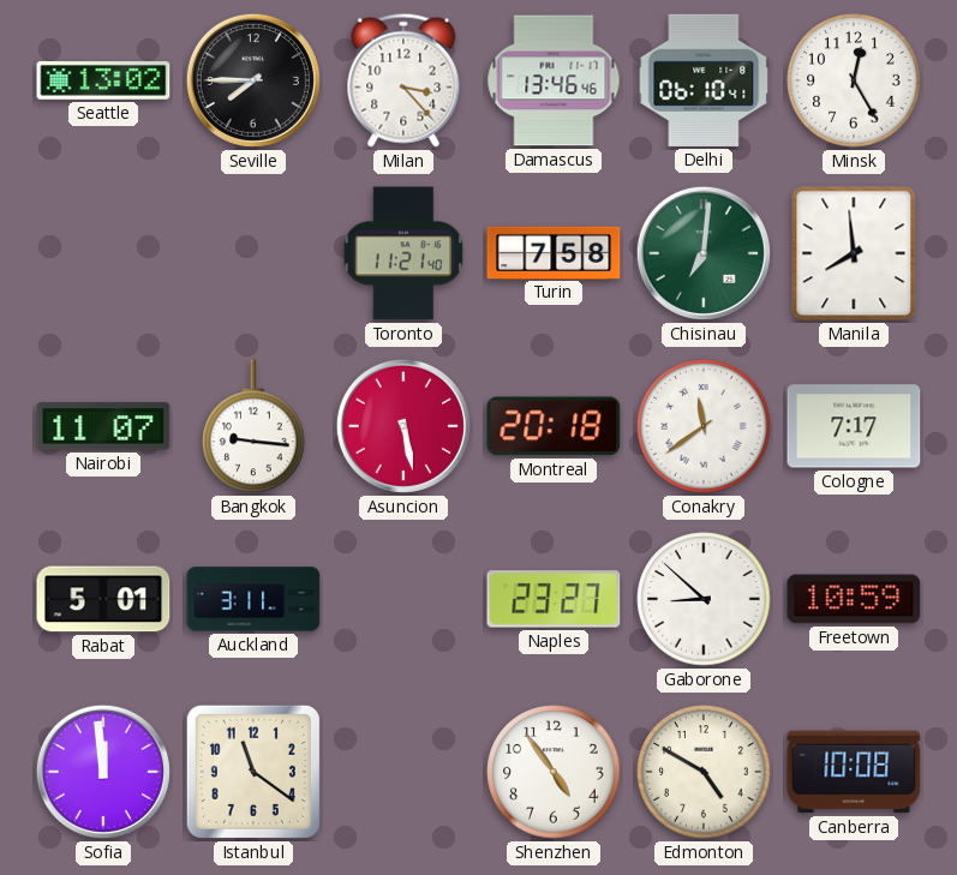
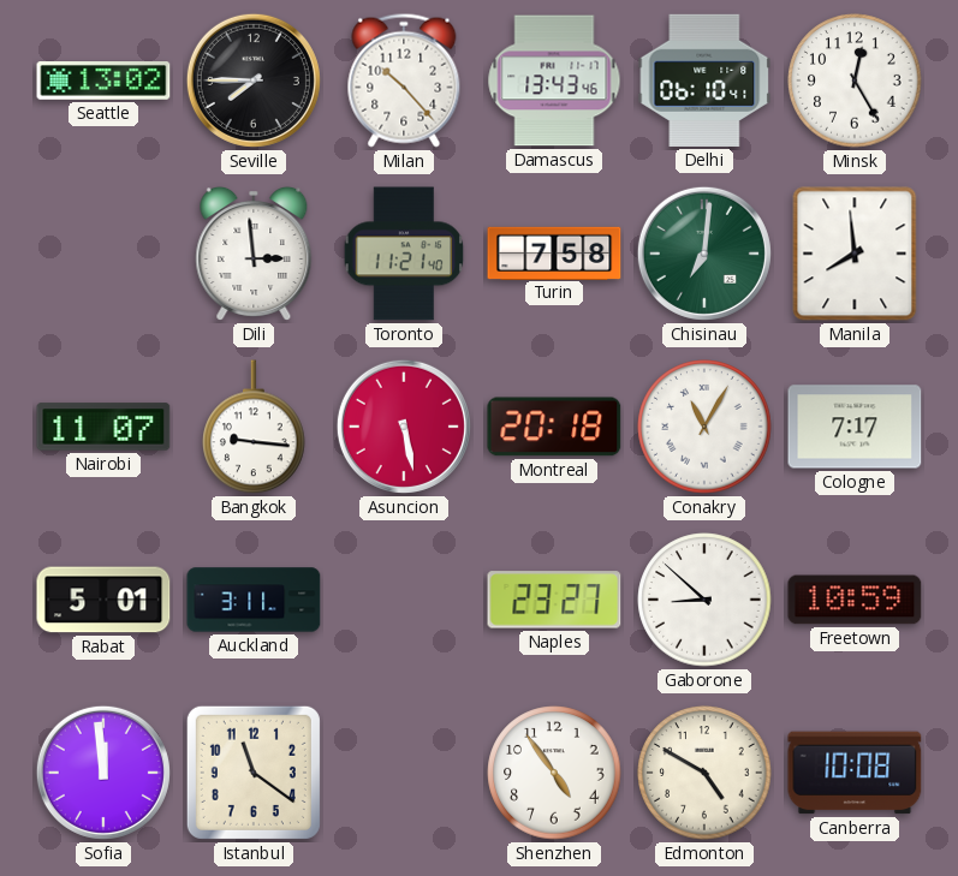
Milan: 3:23 -> 10:23
Damascus: 13:46 -> 13:43
Dili: none -> 2:59
Conakry: 11:39 -> 11:05
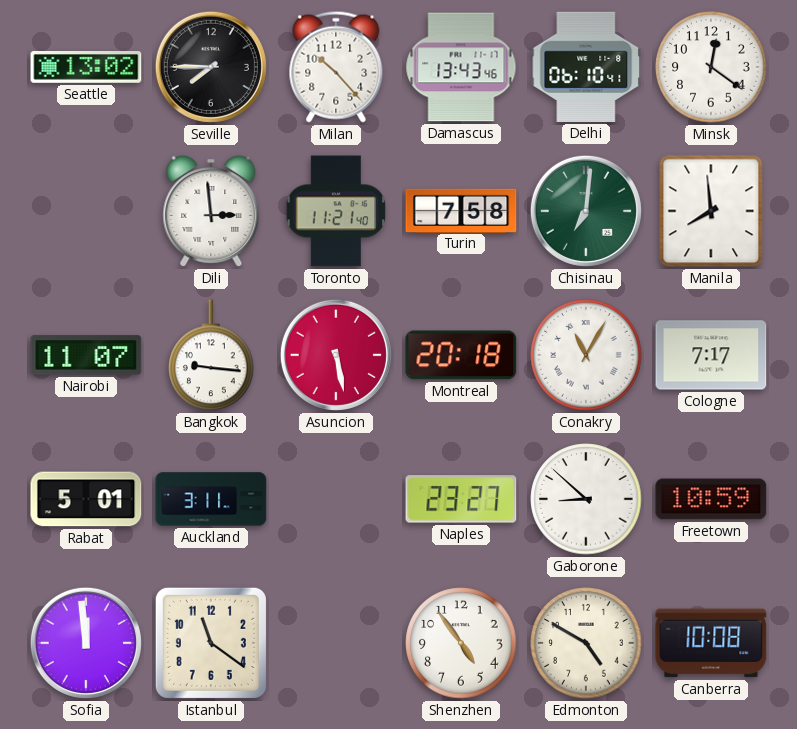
Minsk: 12:25 -> 12:21
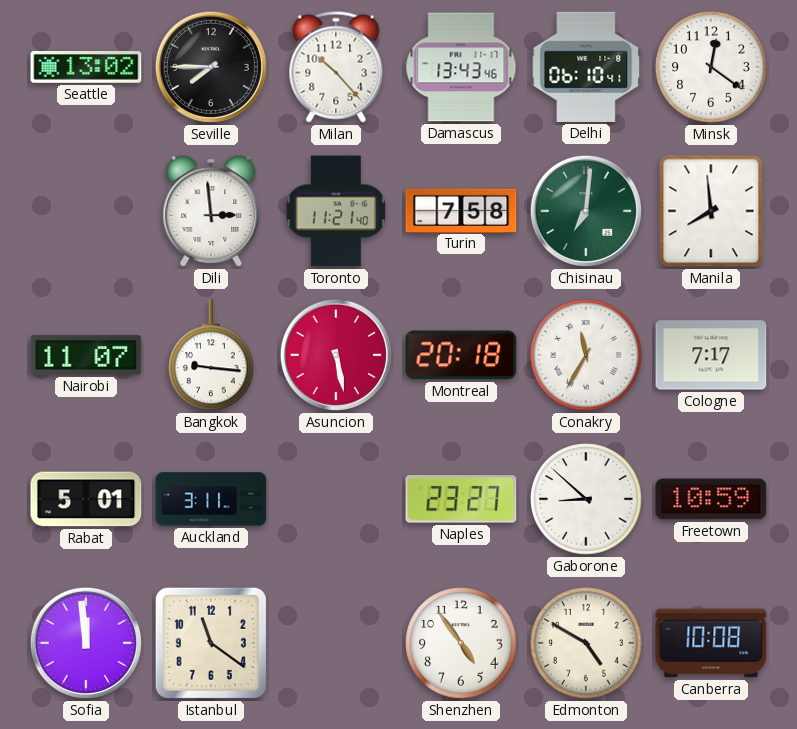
Conakry: 11:05 -> 11:35
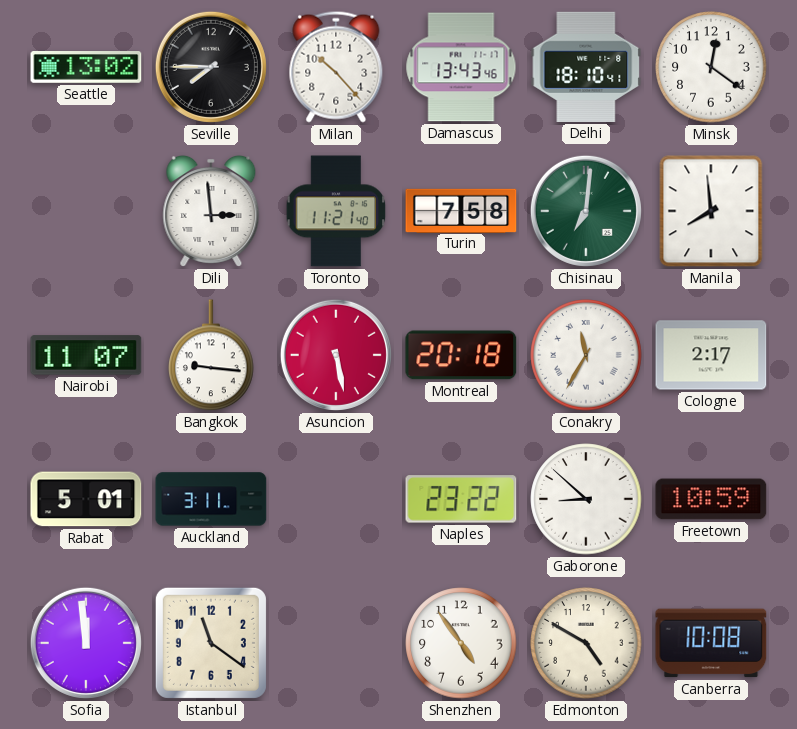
Delhi: 06:10 -> 18:10
Cologne: 7:17 -> 2:17
Naples: 23:27 -> 23:22
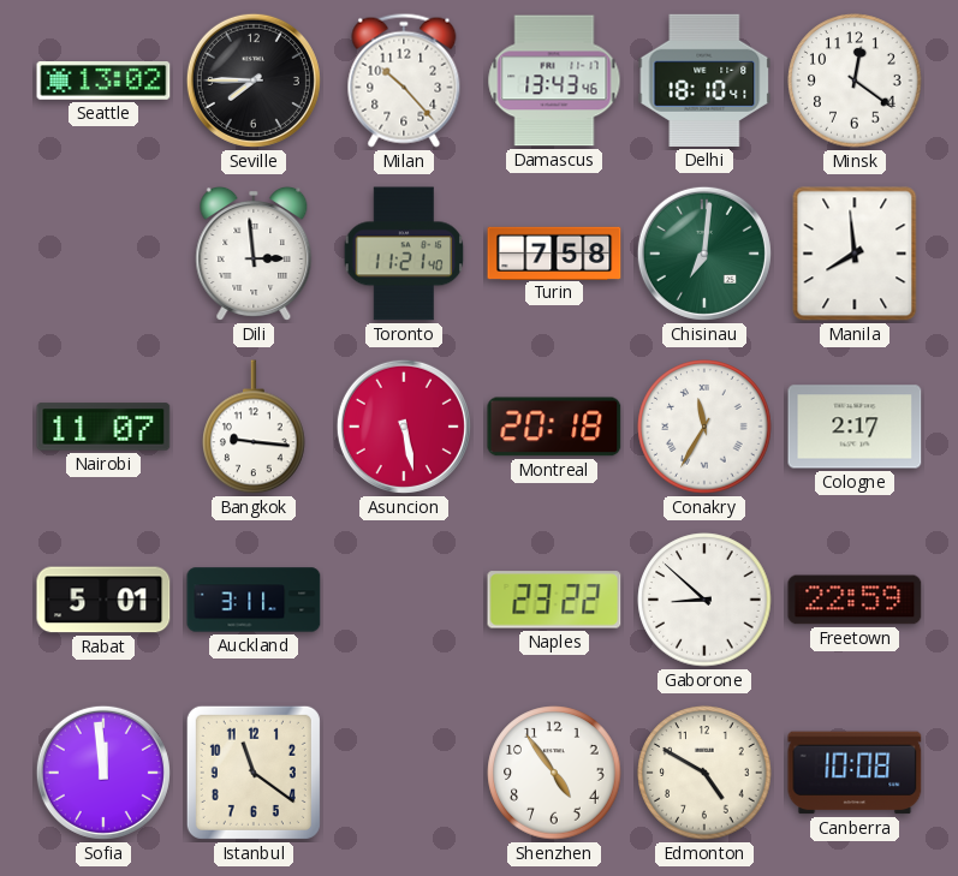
Freetown: 10:59 -> 22:59
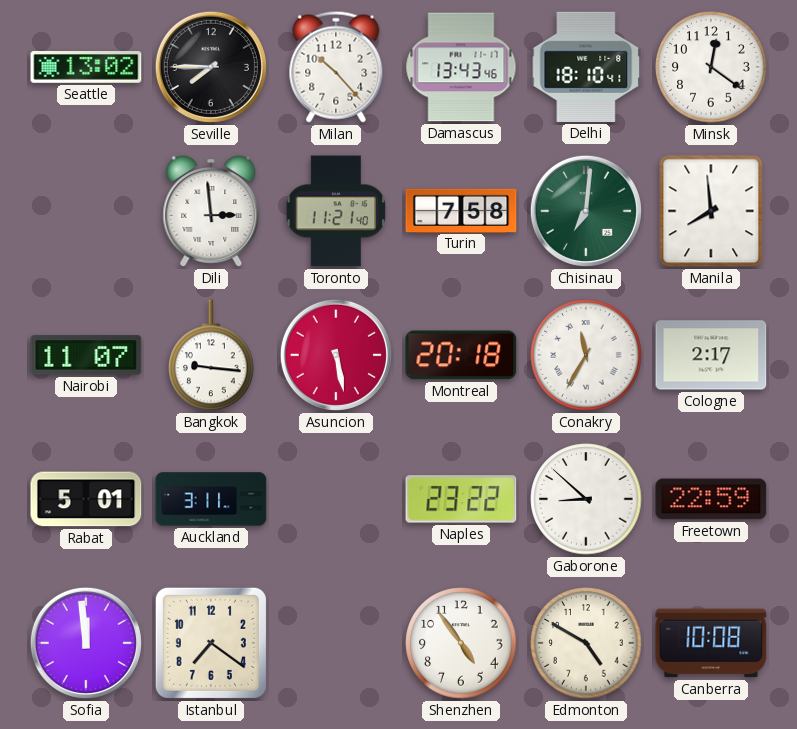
Istanbul: 11:21 -> 7:21
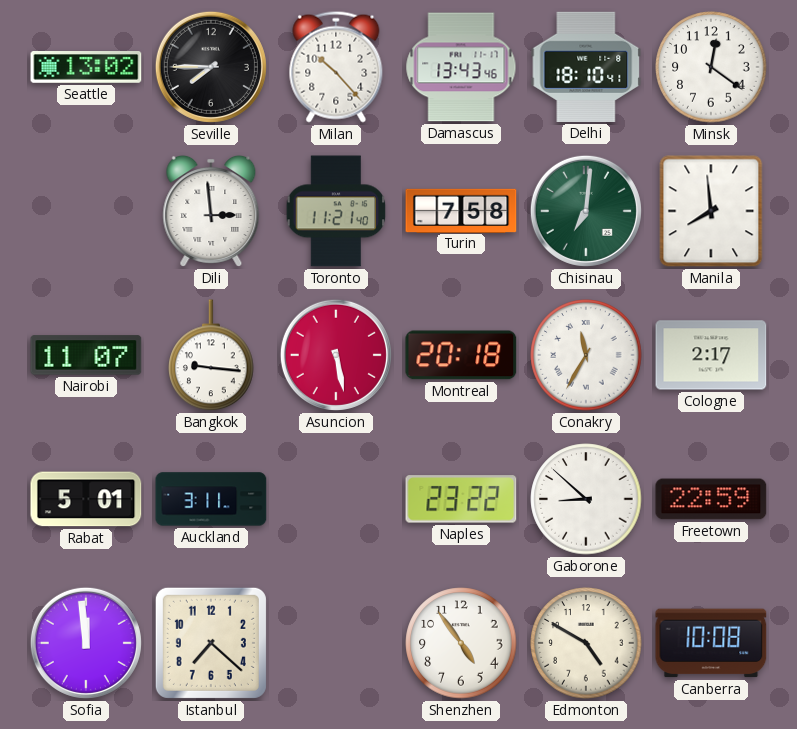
Istanbul: 7:21 -> 7:22
